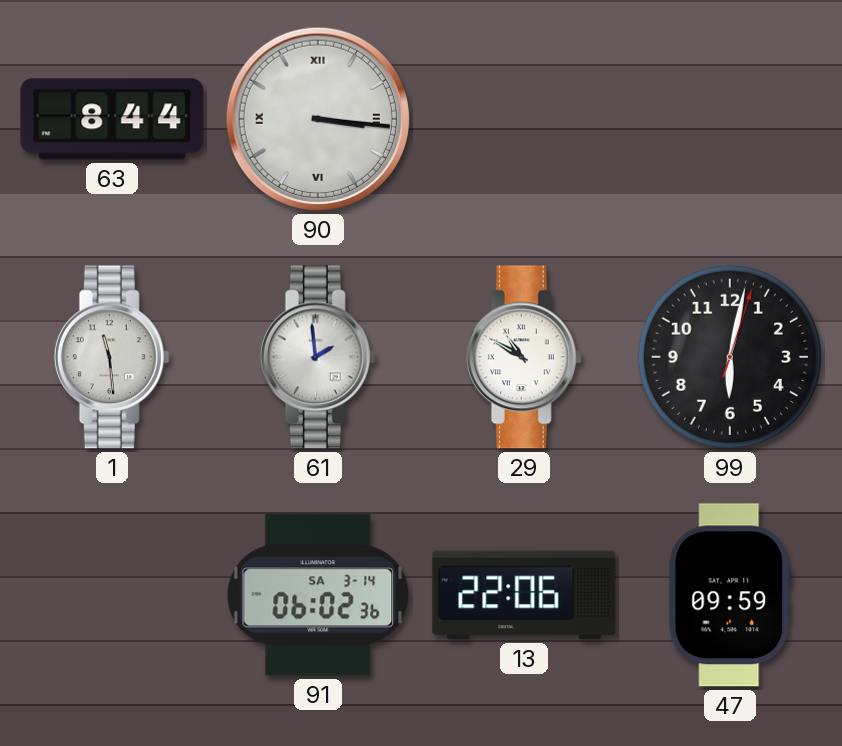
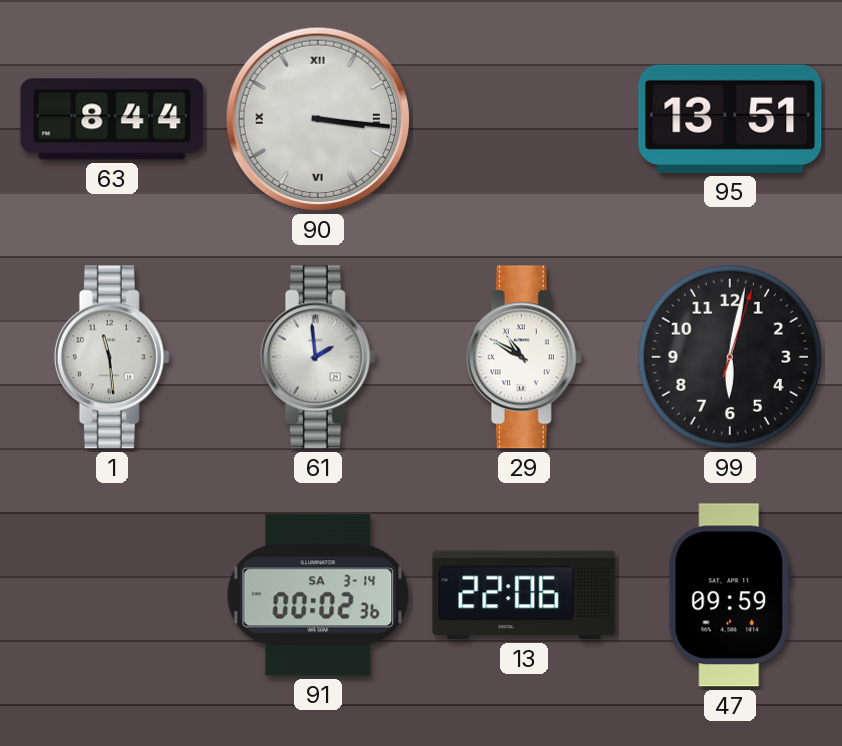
95: none -> 13:51
91: 06:02 -> 00:02
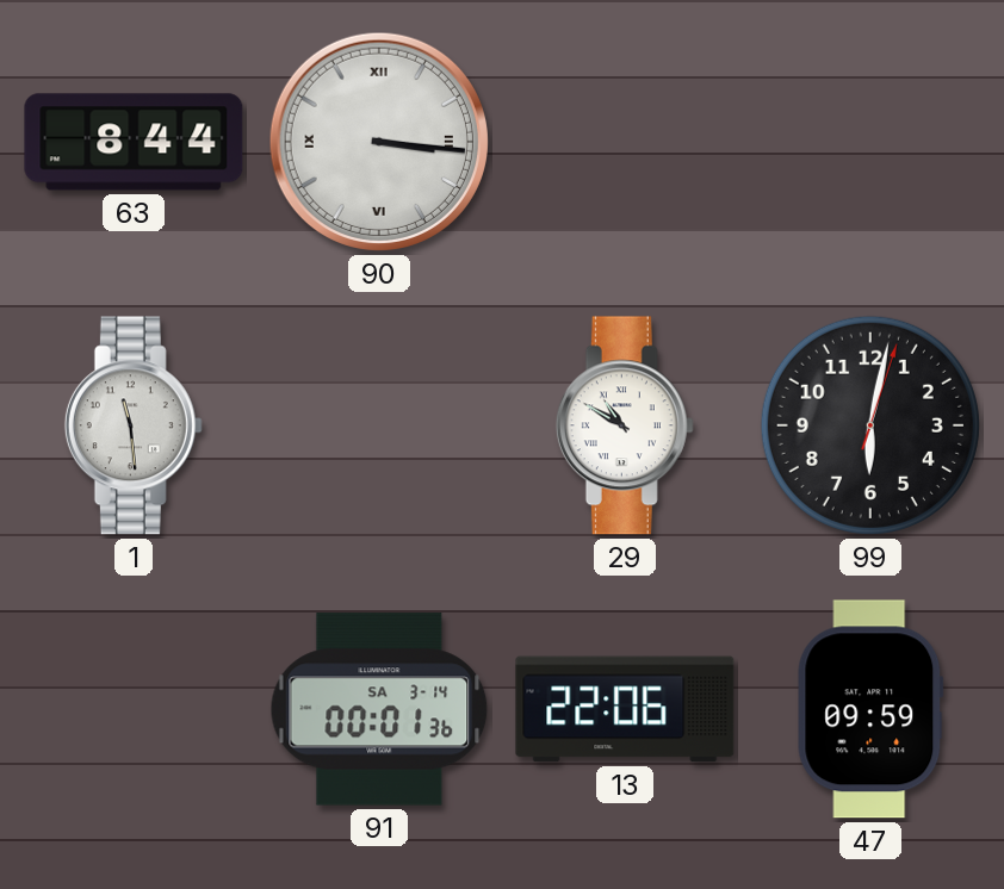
95: 13:51 -> none
61: 1:59 -> none
91: 00:02 -> 00:01
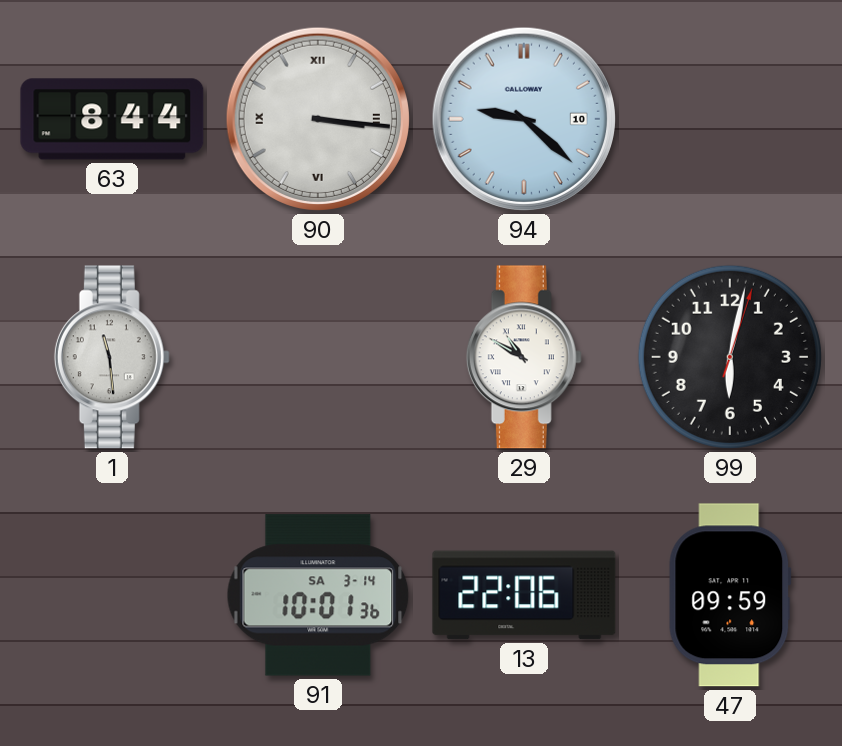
94: none -> 9:22
91: 00:01 -> 10:01
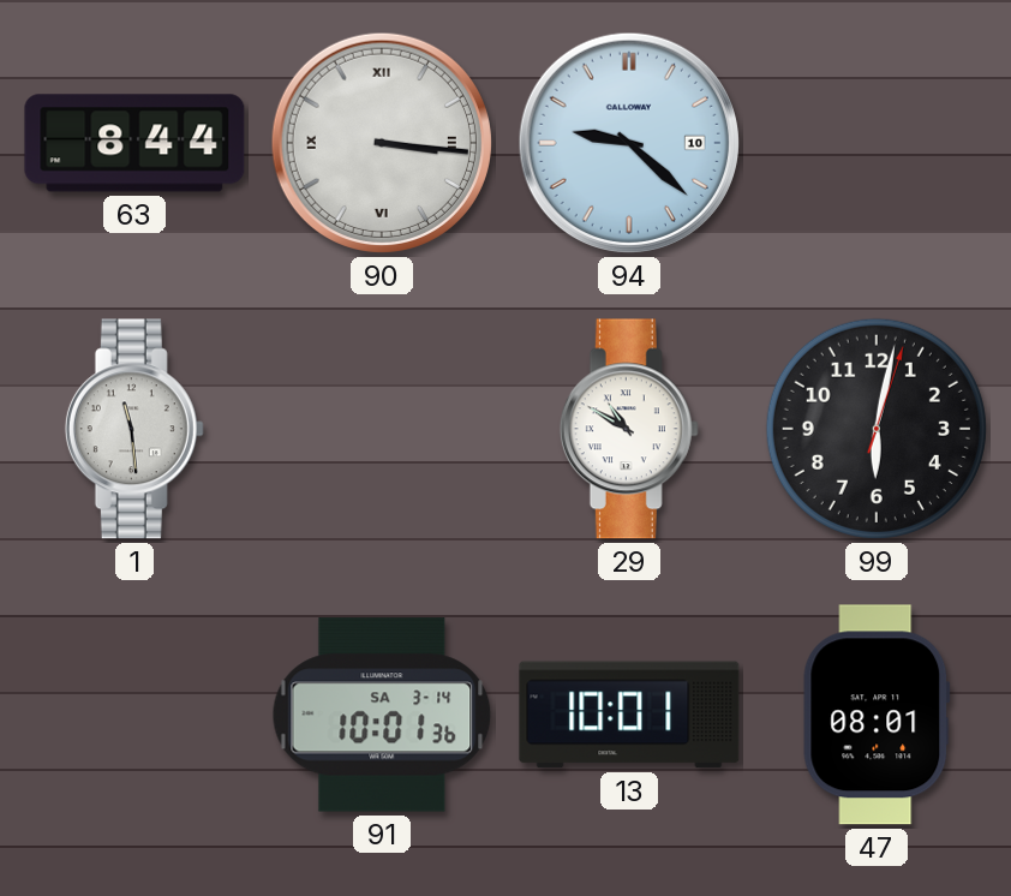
13: 22:06 -> 10:01
47: 09:59 -> 08:01
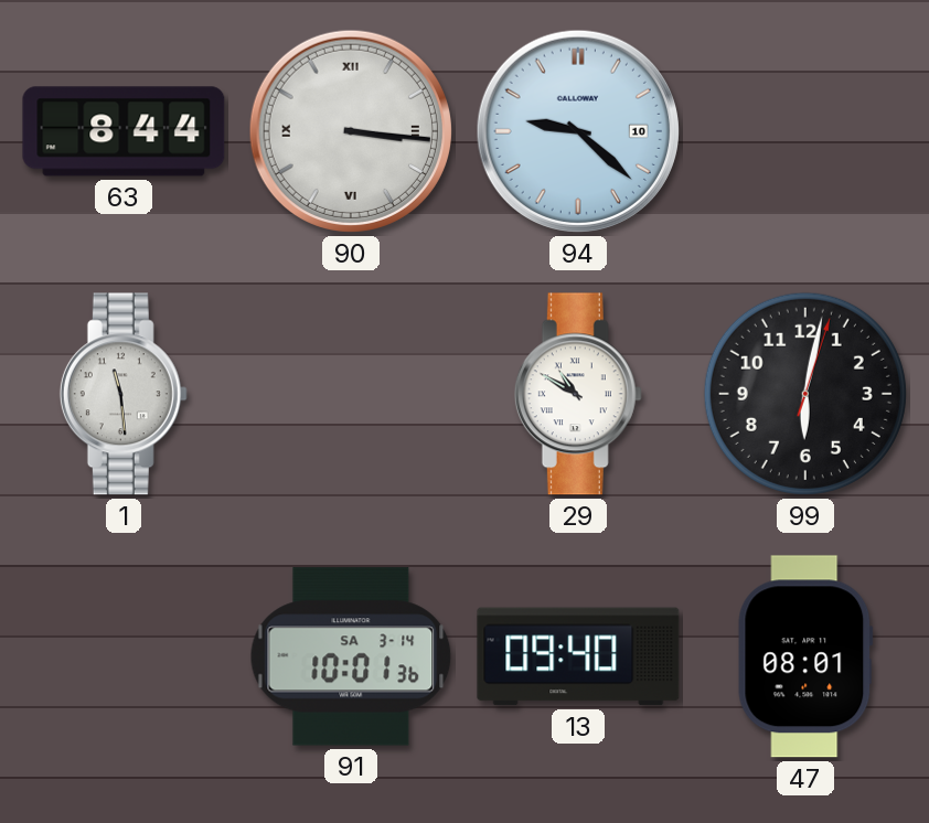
13: 10:01 -> 09:40
